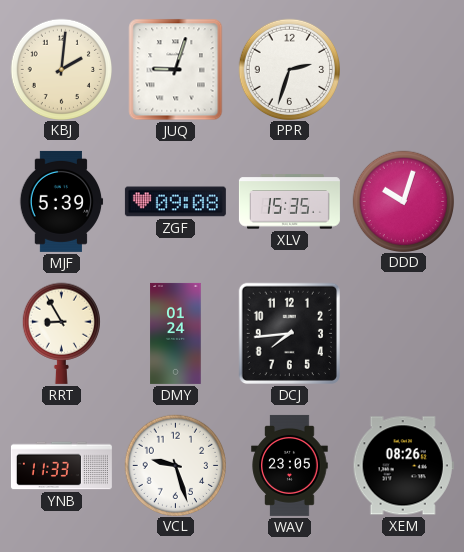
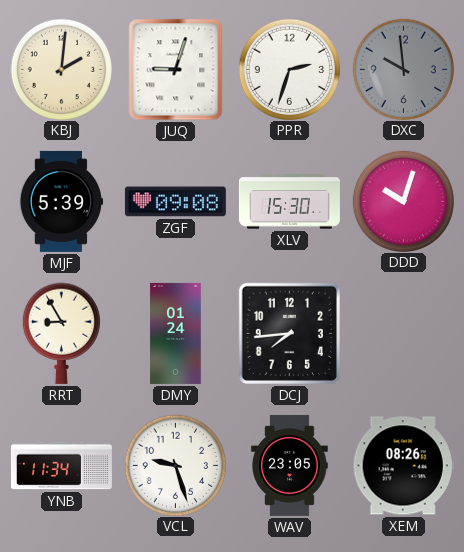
DXC: none -> 9:59
XLV: 15:35 -> 15:30
YNB: 11:33 -> 11:34
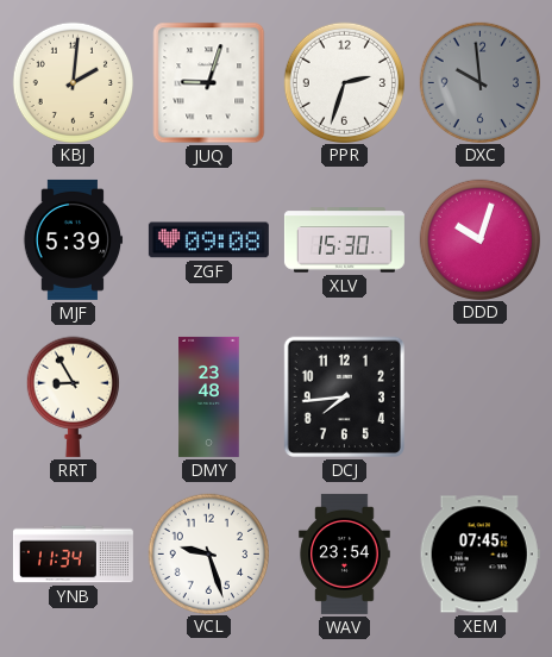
DMY: 01:24 -> 23:48
WAV: 23:05 -> 23:54
XEM: 08:26 -> 07:45
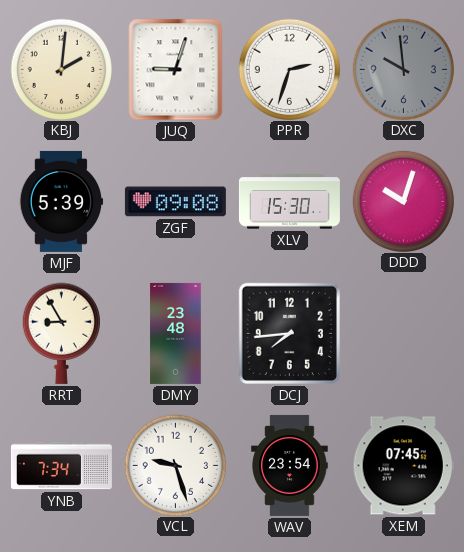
YNB: 11:34 -> 7:34
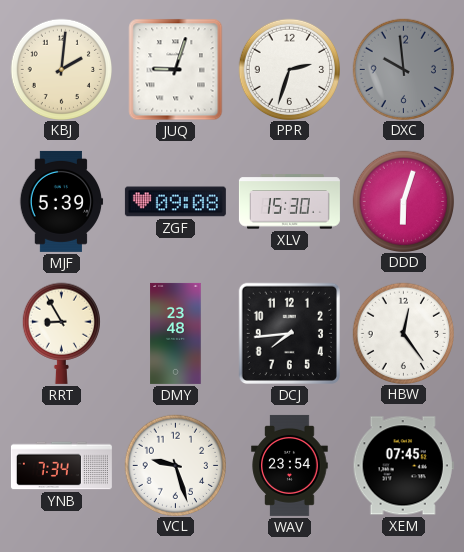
DDD: 10:03 -> 6:03
HBW: none -> 12:24
